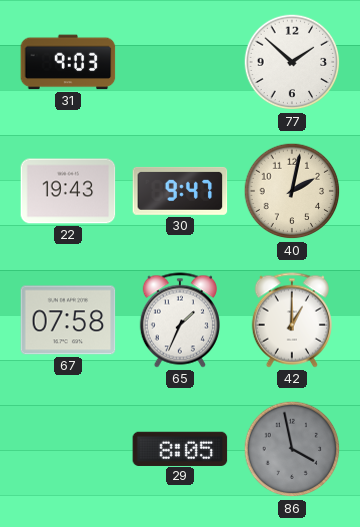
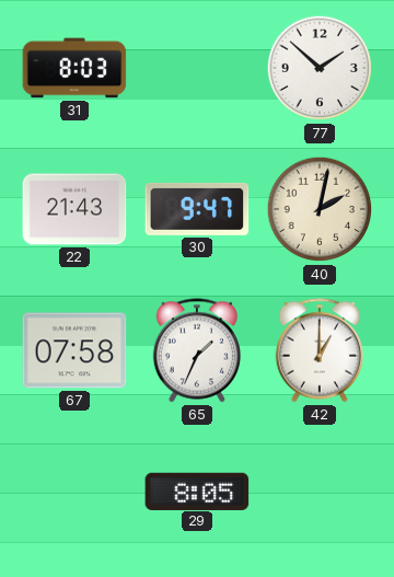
31: 9:03 -> 8:03
22: 19:43 -> 21:43
86: 3:58 -> none
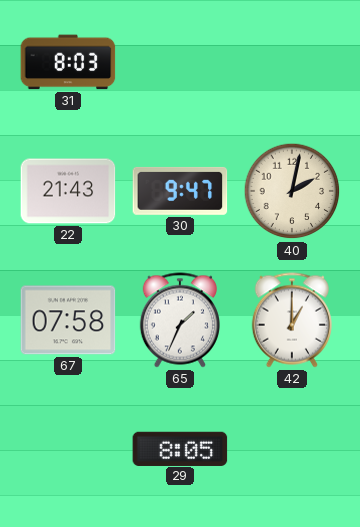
77: 1:52 -> none
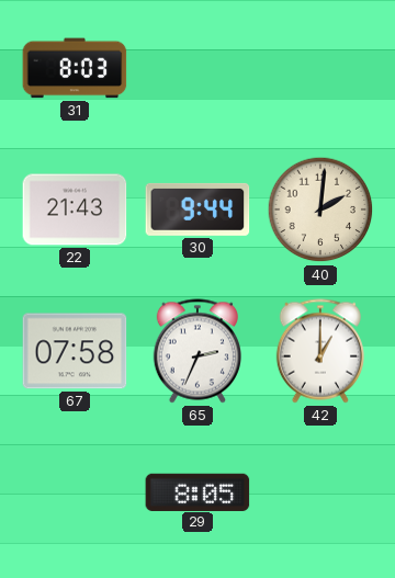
30: 9:47 -> 9:44
40: 2:02 -> 2:01
65: 1:34 -> 2:34
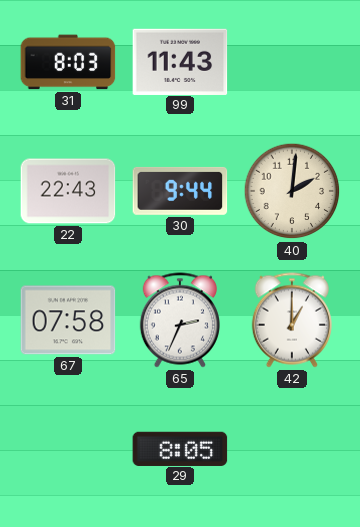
99: none -> 11:43
22: 21:43 -> 22:43
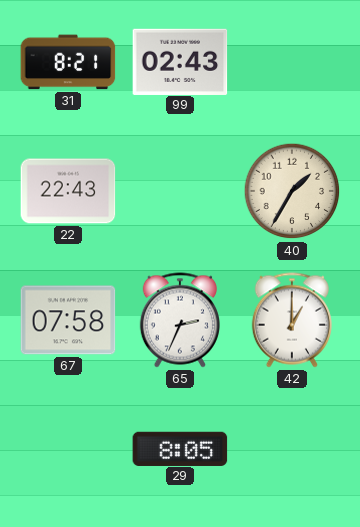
31: 8:03 -> 8:21
99: 11:43 -> 02:43
30: 9:44 -> none
40: 2:01 -> 1:35
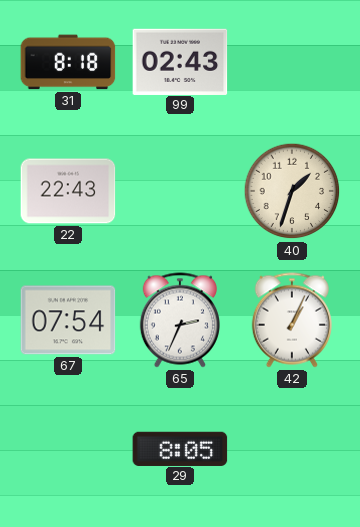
31: 8:21 -> 8:18
40: 1:35 -> 1:33
67: 07:58 -> 07:54
42: 1:00 -> 1:04
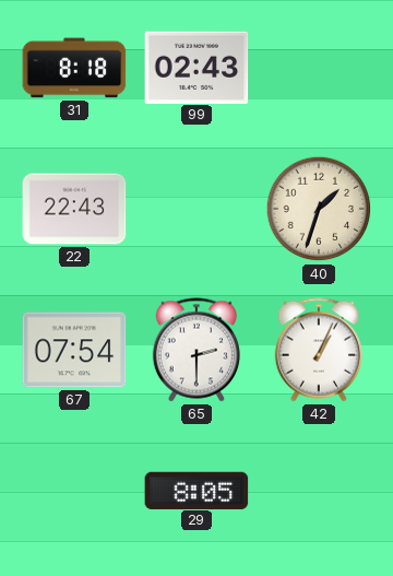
65: 2:34 -> 2:30
